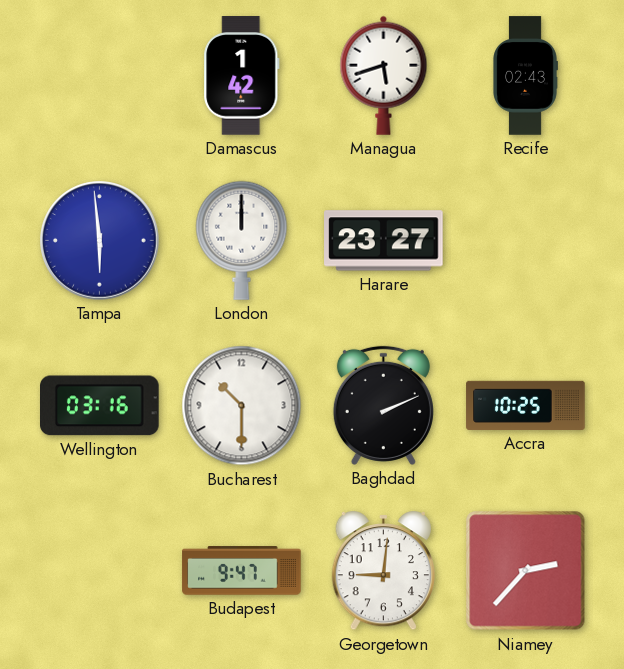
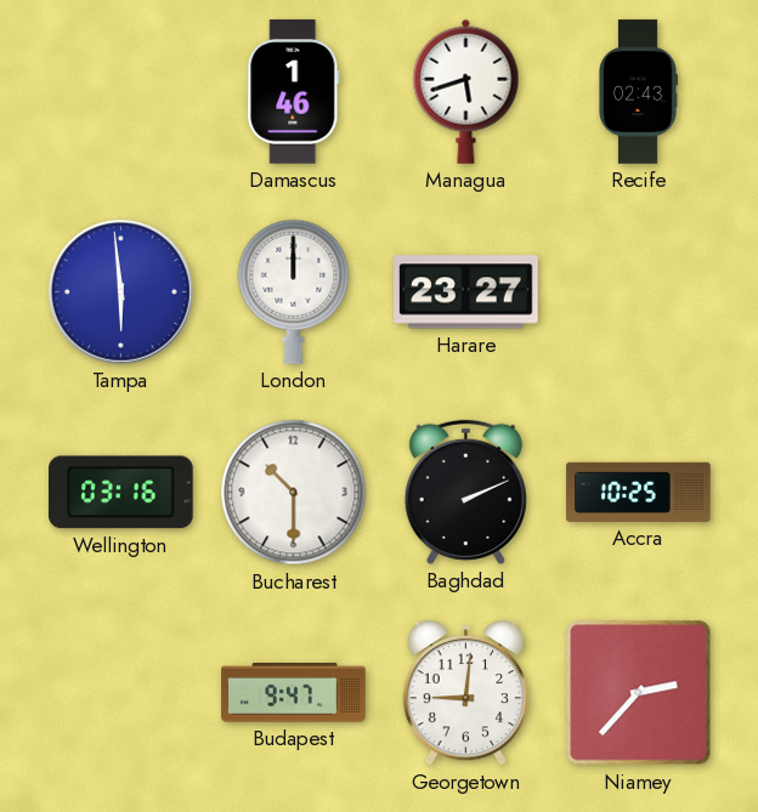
Damascus: 1:42 -> 1:46
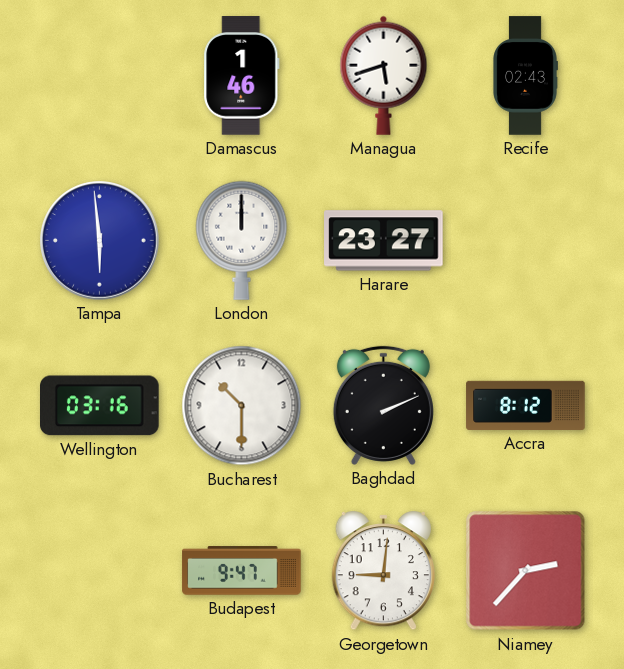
Accra: 10:25 -> 8:12
